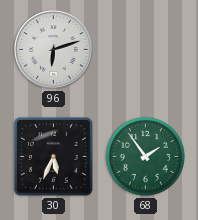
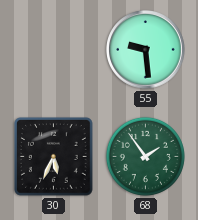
96: 6:12 -> none
55: none -> 9:29
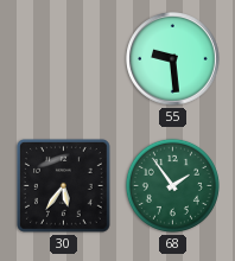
30: 5:34 -> 5:36
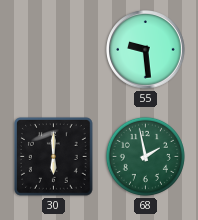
30: 5:36 -> 6:00
68: 1:54 -> 1:58
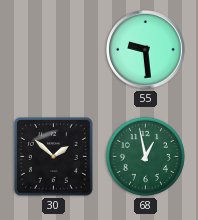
30: 6:00 -> 1:52
68: 1:58 -> 12:58
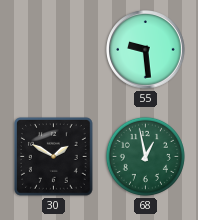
30: 1:52 -> 1:50
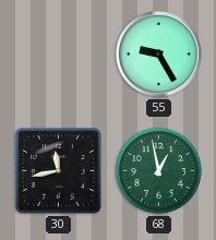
55: 9:29 -> 9:25
30: 1:50 -> 11:43
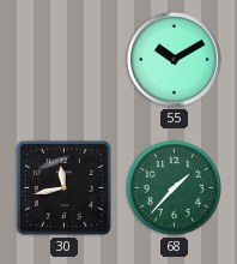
55: 9:25 -> 10:10
68: 12:58 -> 1:37
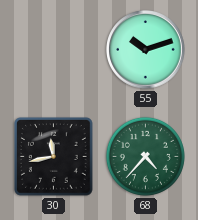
55: 10:10 -> 10:12
68: 1:37 -> 4:37
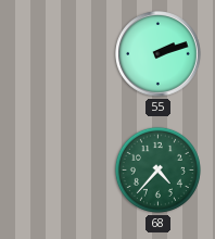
55: 10:12 -> 2:12
30: 11:43 -> none
